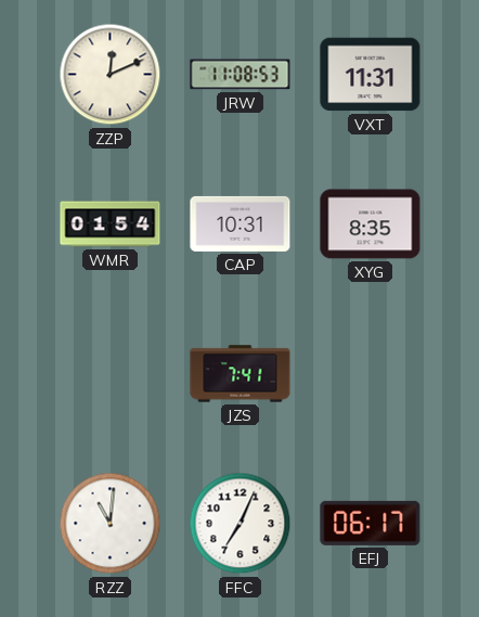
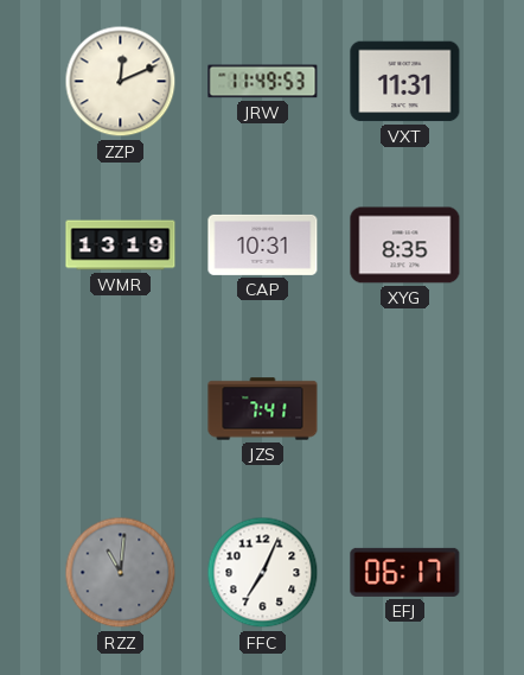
JRW: 11:08 -> 11:49
WMR: 01:54 -> 13:19
RZZ dial: white -> grey
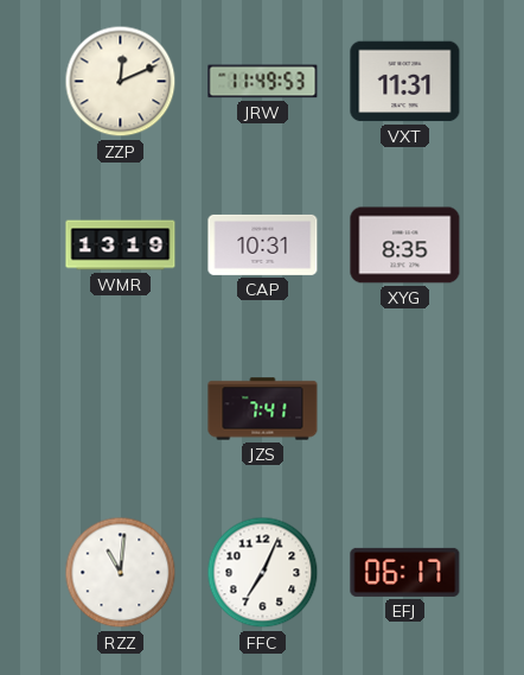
RZZ dial: grey -> white
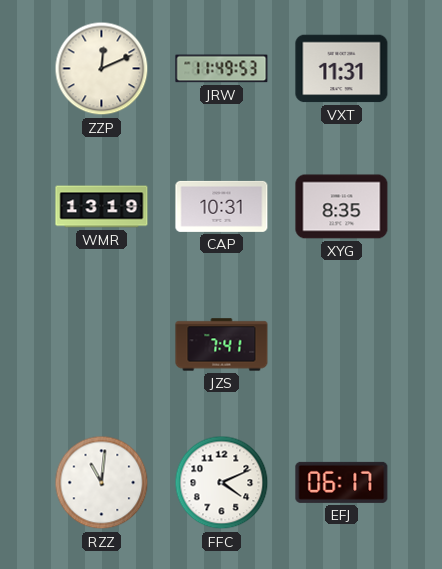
FFC: 7:04 -> 4:11
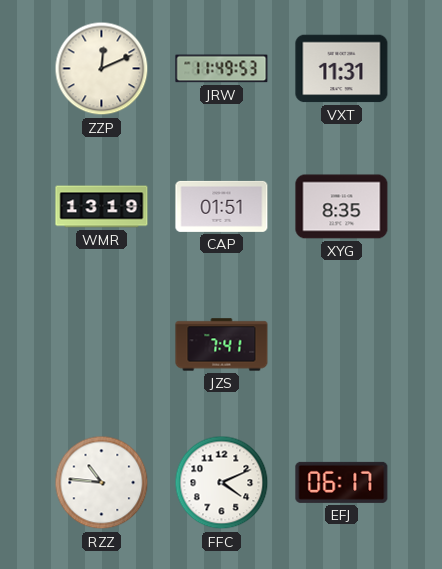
CAP: 10:31 -> 01:51
RZZ: 11:01 -> 10:46
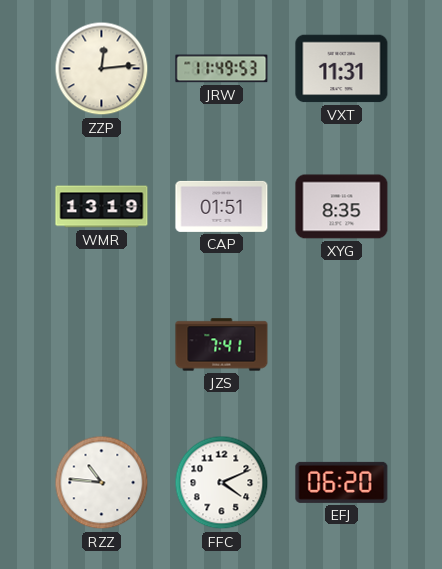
ZZP: 12:11 -> 12:14
EFJ: 06:17 -> 06:20
